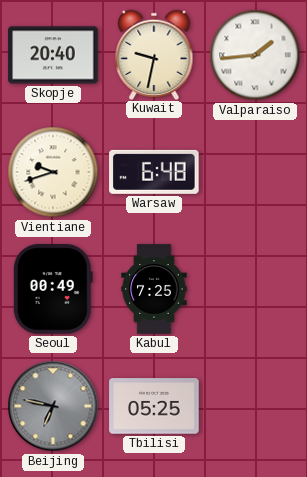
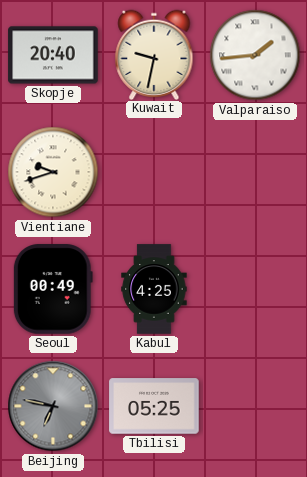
Warsaw: 6:48 -> none
Kabul: 7:25 -> 4:25
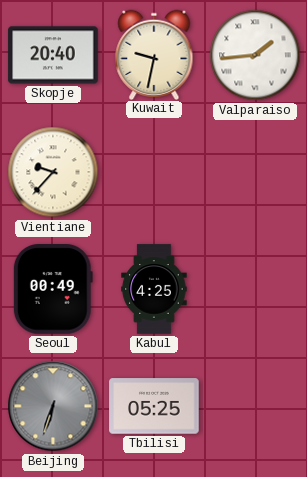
Vientiane: 9:42 -> 9:37
Beijing: 6:47 -> 6:33
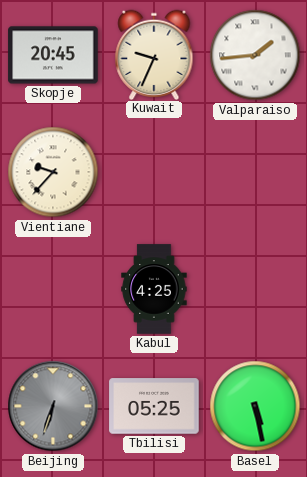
Skopje: 20:40 -> 20:45
Kuwait: 9:32 -> 9:34
Seoul: 00:49 -> none
Basel: none -> 5:28
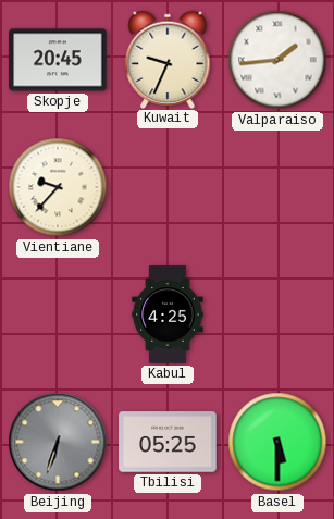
Basel: 5:28 -> 5:30
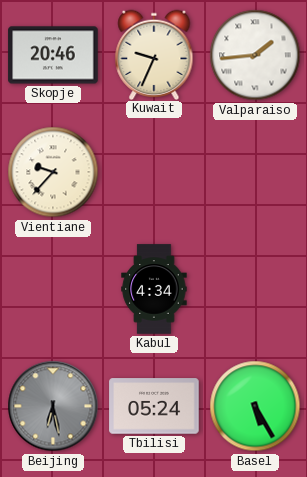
Skopje: 20:45 -> 20:46
Kabul: 4:25 -> 4:34
Beijing: 6:33 -> 6:28
Tbilisi: 05:25 -> 05:24
Basel: 5:30 -> 5:25
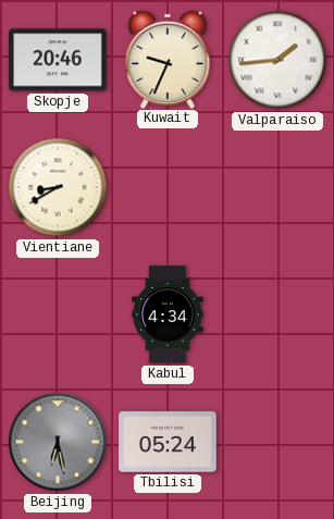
Vientiane: 9:37 -> 8:40
Basel: 5:25 -> none
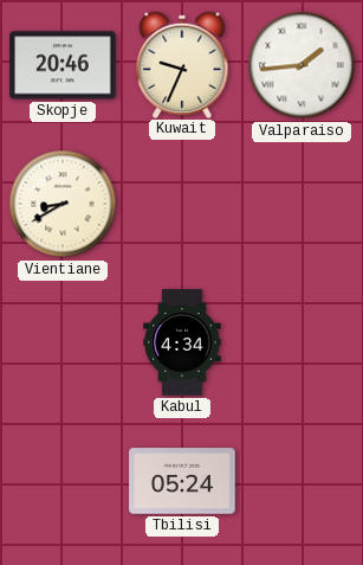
Beijing: 6:28 -> none
